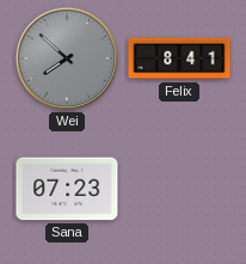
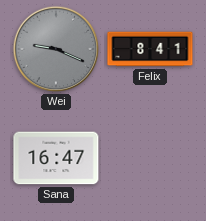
Wei: 7:52 -> 9:19
Sana: 07:23 -> 16:47
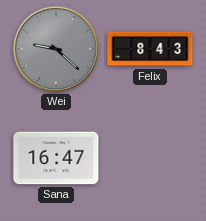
Wei: 9:19 -> 9:22
Felix: 8:41 -> 8:43
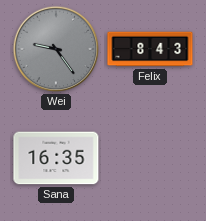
Wei: 9:22 -> 9:24
Sana: 16:47 -> 16:35
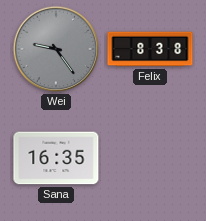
Felix: 8:43 -> 8:38
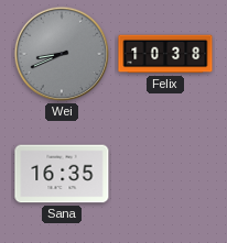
Wei: 9:24 -> 8:41
Felix: 8:38 -> 10:38
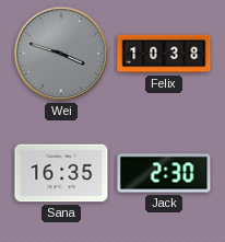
Wei: 8:41 -> 3:48
Jack: none -> 2:30
